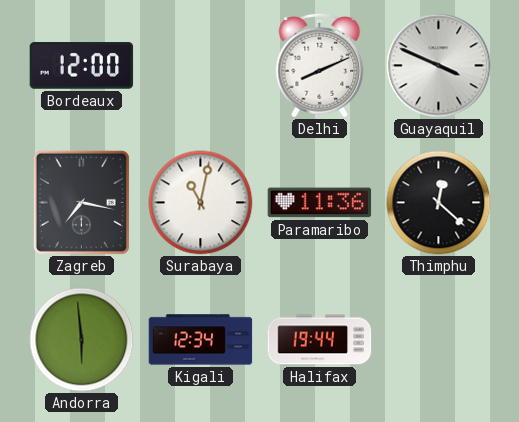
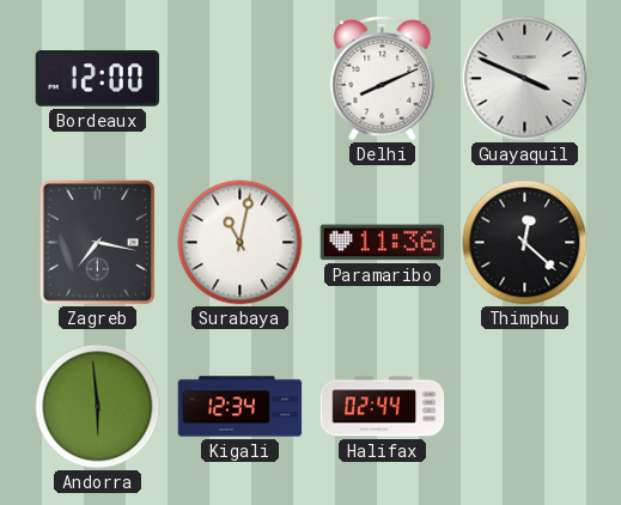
Halifax: 19:44 -> 02:44
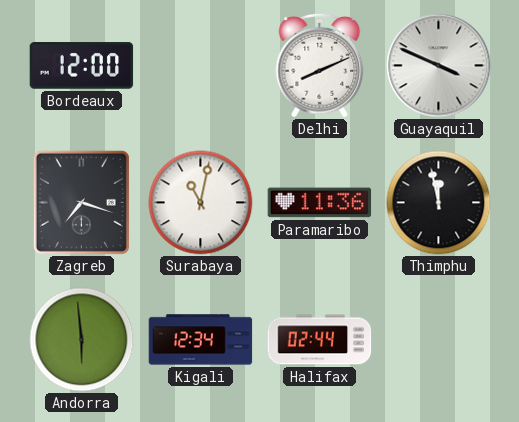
Zagreb: 7:17 -> 7:18
Thimphu: 12:22 -> 11:58
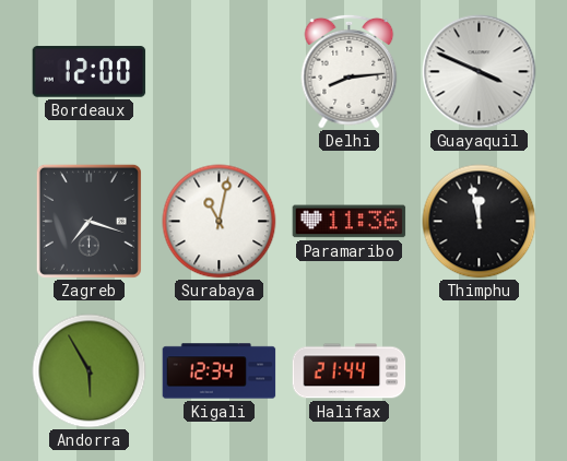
Delhi: 8:11 -> 8:14
Andorra: 5:59 -> 5:55
Halifax: 02:44 -> 21:44
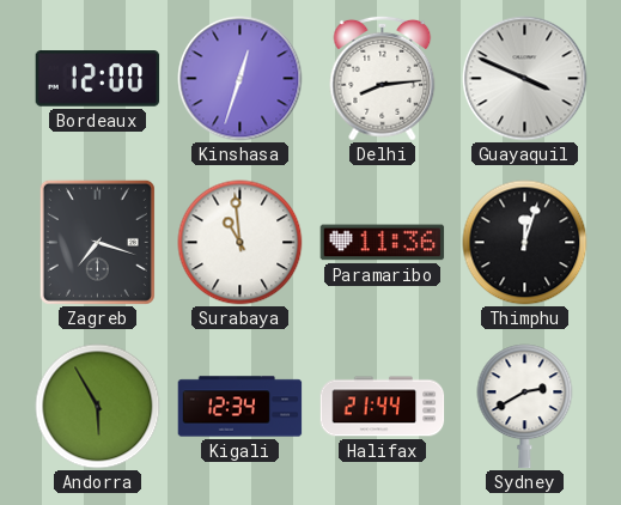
Kinshasa: none -> 12:33
Surabaya: 11:02 -> 10:59
Thimphu: 11:58 -> 12:03
Sydney: none -> 2:40
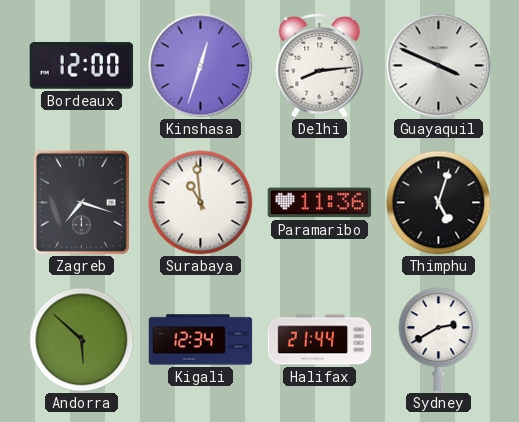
Thimphu: 12:03 -> 5:03
Andorra: 5:55 -> 5:52
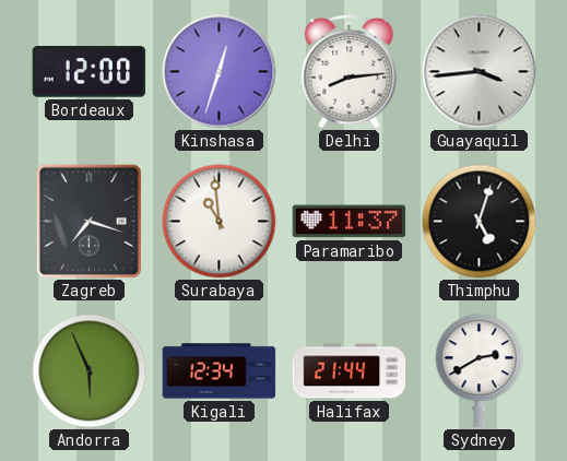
Guayaquil: 3:49 -> 3:44
Paramaribo: 11:36 -> 11:37
Andorra: 5:52 -> 5:56
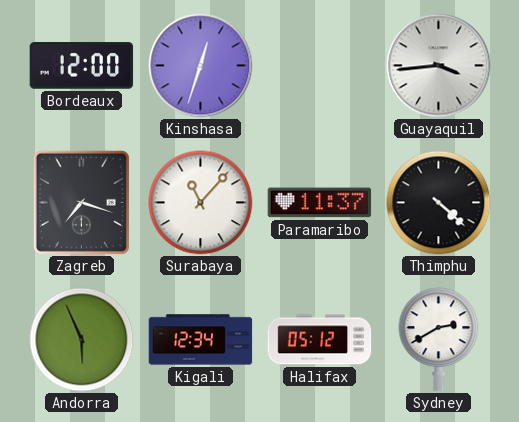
Delhi: 8:14 -> none
Surabaya: 10:59 -> 11:07
Thimphu: 5:03 -> 4:22
Halifax: 21:44 -> 05:12
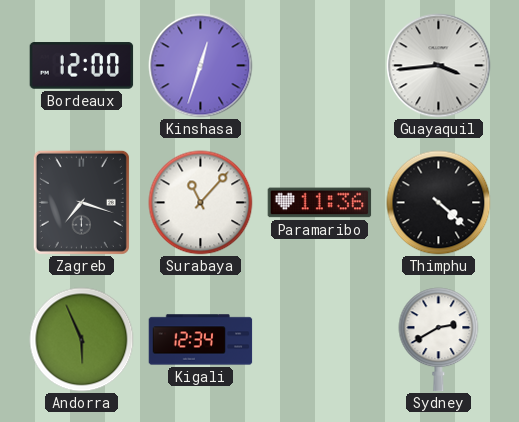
Paramaribo: 11:37 -> 11:36
Halifax: 05:12 -> none
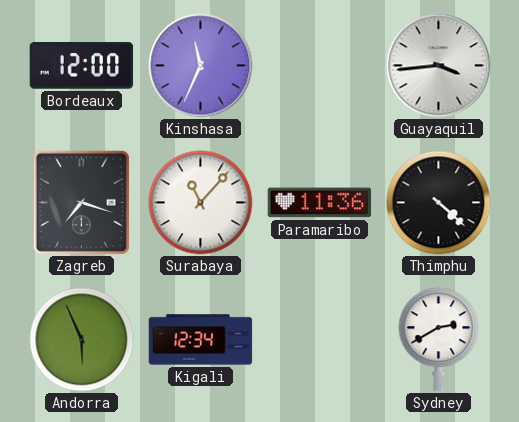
Kinshasa: 12:33 -> 11:34
